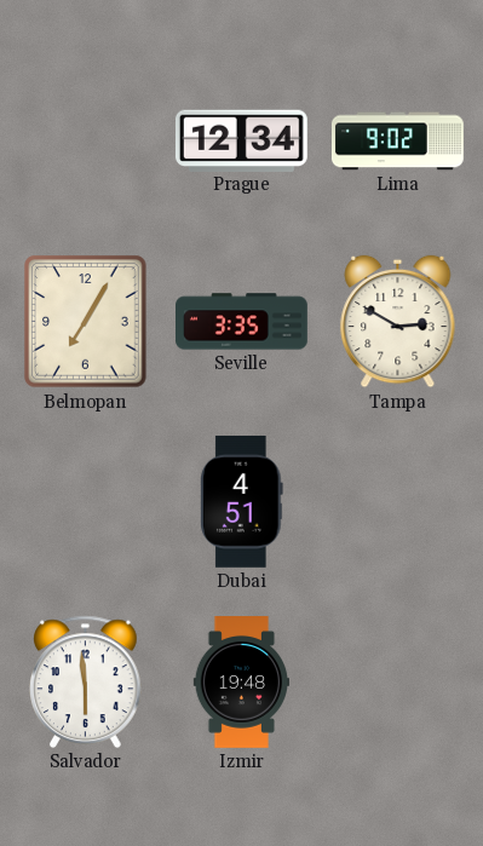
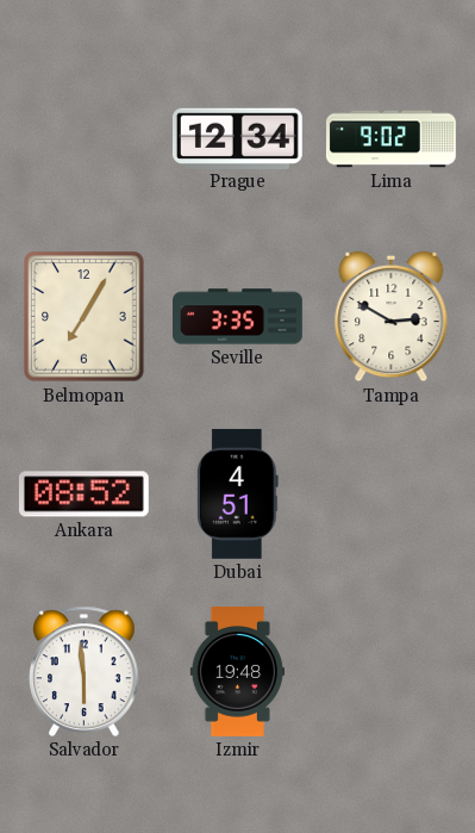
Ankara: none -> 08:52
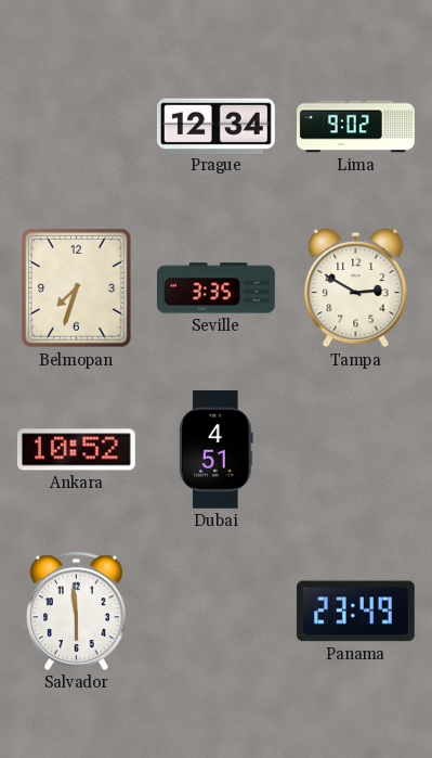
Belmopan: 7:05 -> 7:33
Ankara: 08:52 -> 10:52
Izmir: 19:48 -> none
Panama: none -> 23:49
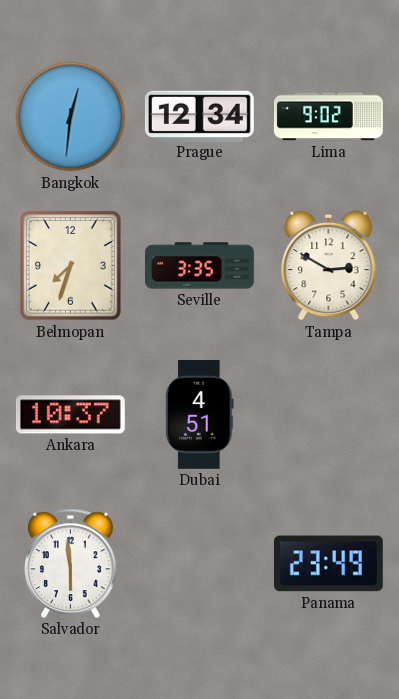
Bangkok: none -> 12:31
Ankara: 10:52 -> 10:37
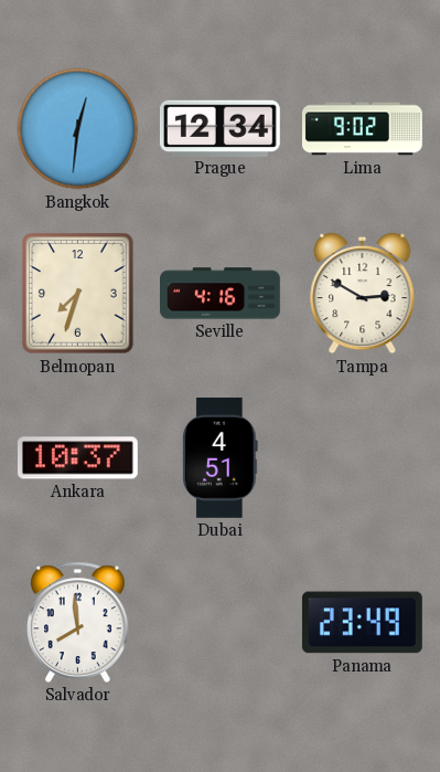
Seville: 3:35 -> 4:16
Salvador: 5:59 -> 7:59
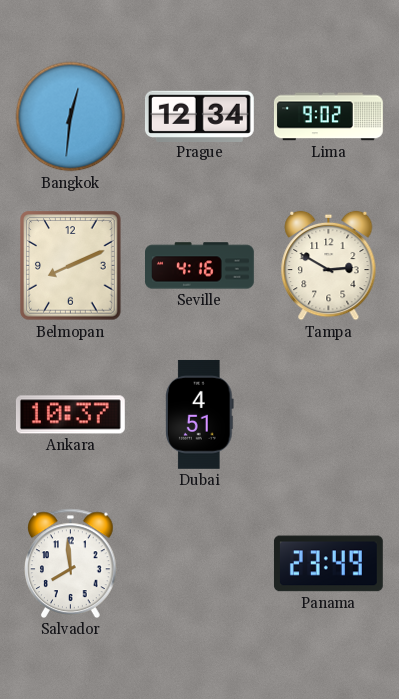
Belmopan: 7:33 -> 8:11
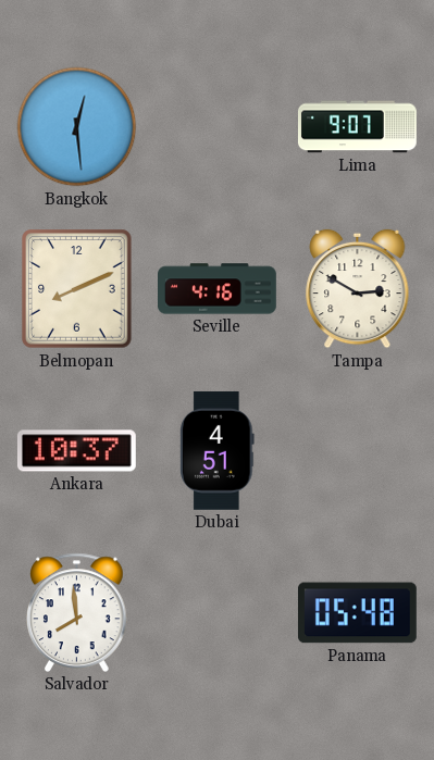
Bangkok: 12:31 -> 12:29
Prague: 12:34 -> none
Lima: 9:02 -> 9:07
Panama: 23:49 -> 05:48
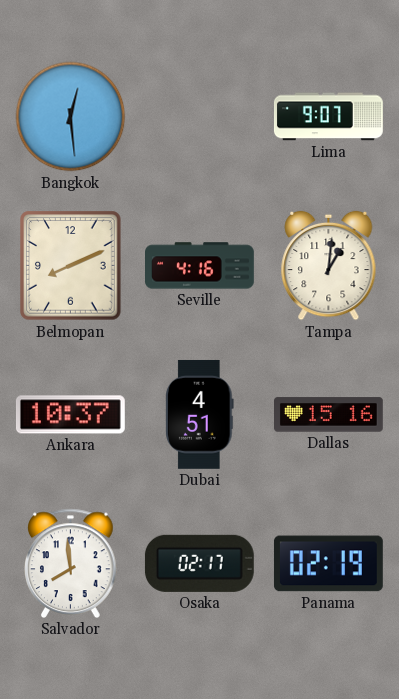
Tampa: 2:50 -> 1:01
Dallas: none -> 15:16
Osaka: none -> 02:17
Panama: 05:48 -> 02:19
